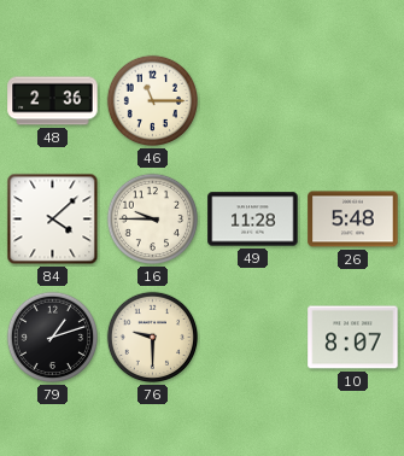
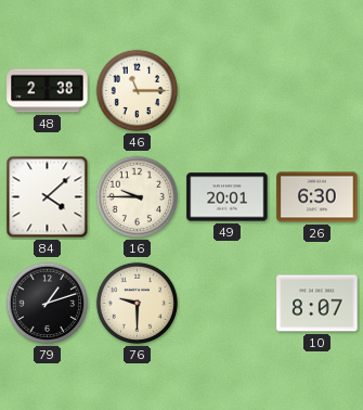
48: 2:36 -> 2:38
49: 11:28 -> 20:01
26: 5:48 -> 6:30
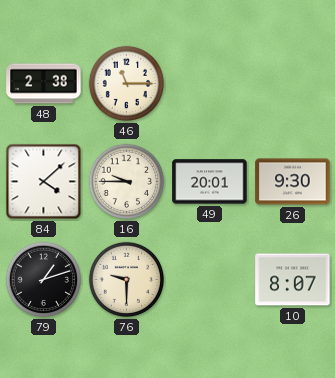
26: 6:30 -> 9:30
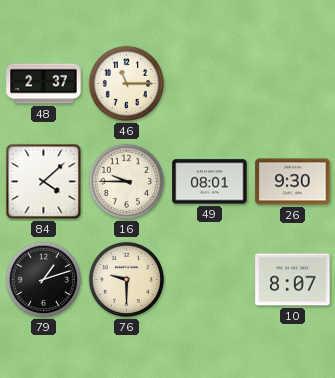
48: 2:38 -> 2:37
49: 20:01 -> 08:01
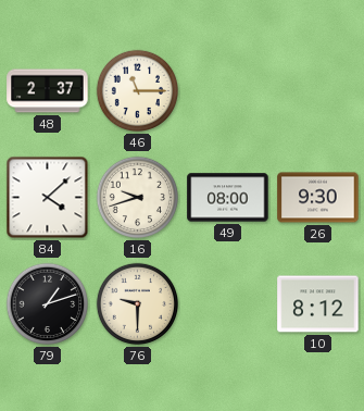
16: 9:45 -> 9:42
49: 08:01 -> 08:00
10: 8:07 -> 8:12
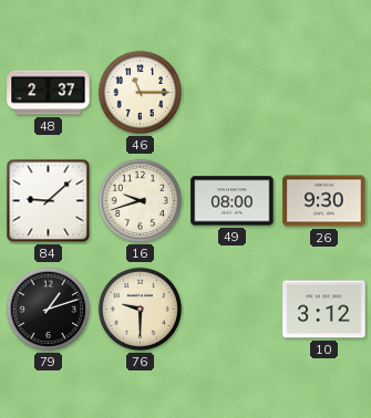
84: 4:08 -> 9:08
10: 8:12 -> 3:12
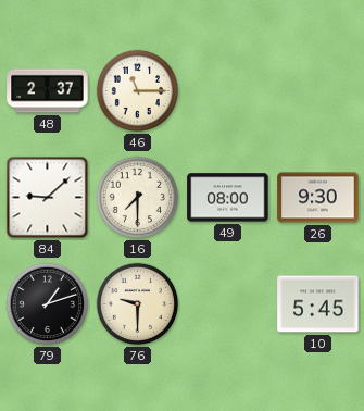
16: 9:42 -> 7:30
10: 3:12 -> 5:45
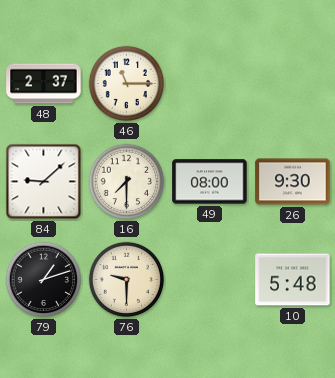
10: 5:45 -> 5:48
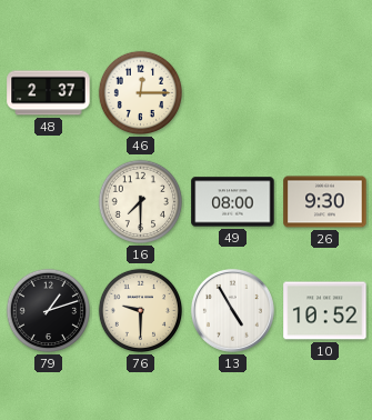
46: 11:15 -> 12:15
84: 9:08 -> none
13: none -> 4:55
10: 5:48 -> 10:52
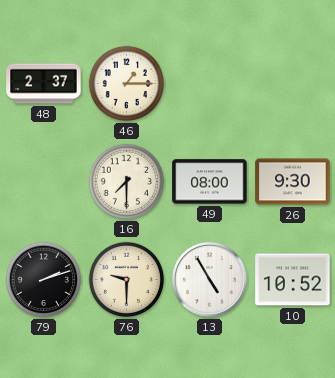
46: 12:15 -> 1:15
79: 1:12 -> 2:12
